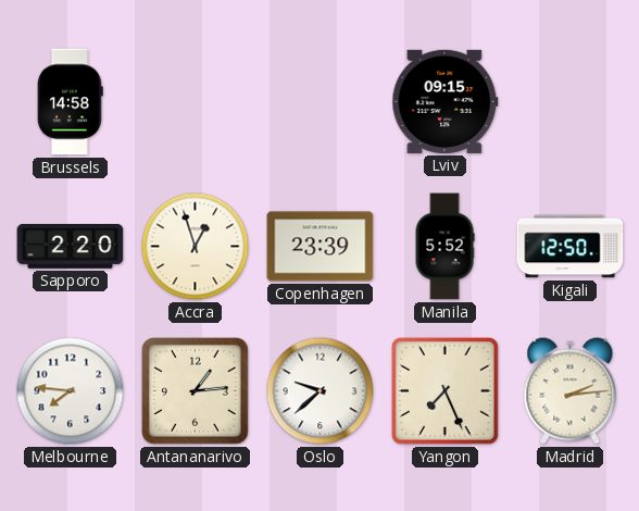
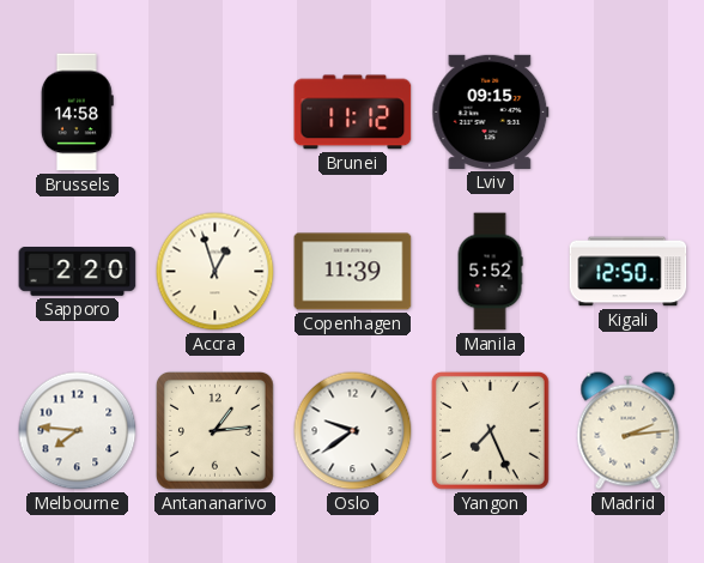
Brunei: none -> 11:12
Copenhagen: 23:39 -> 11:39
Oslo: 9:38 -> 9:39
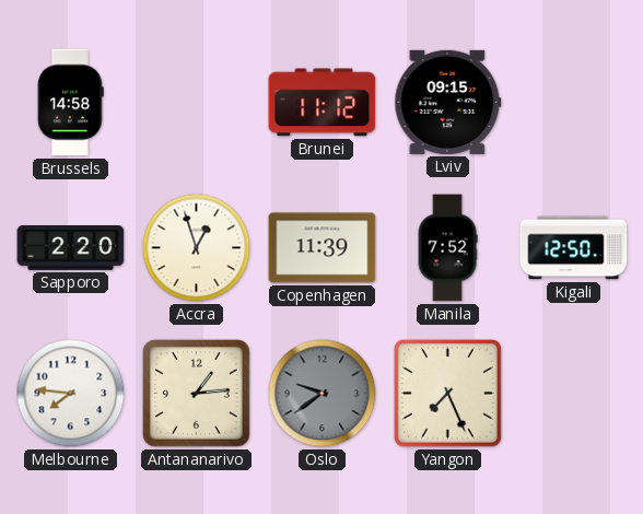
Manila: 5:52 -> 7:52
Oslo dial: white -> grey
Madrid: 2:14 -> none
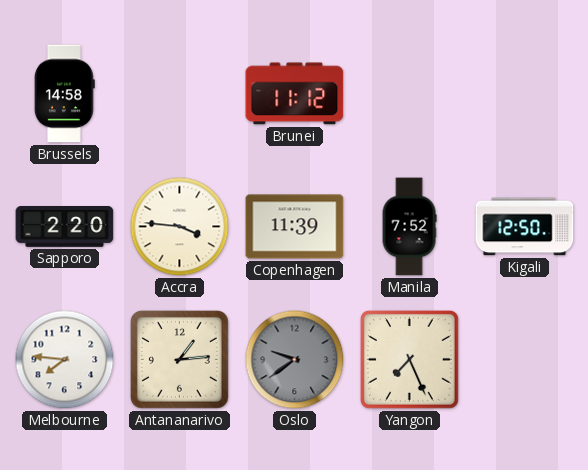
Lviv: 09:15 -> none
Accra: 12:57 -> 3:46
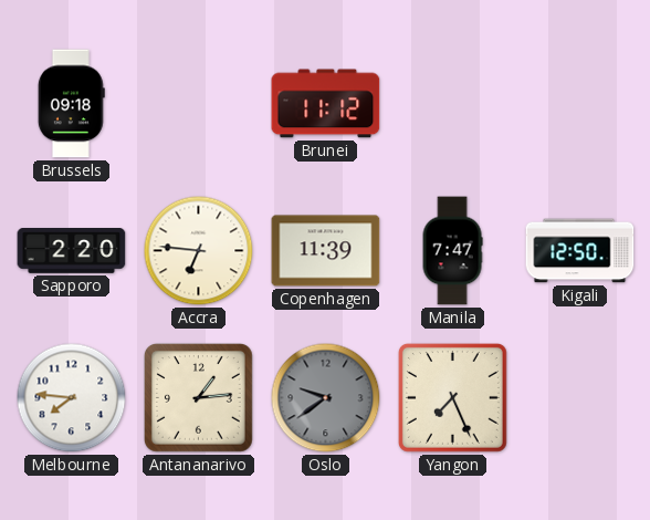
Brussels: 14:58 -> 09:18
Accra: 3:46 -> 6:46
Manila: 7:52 -> 7:47
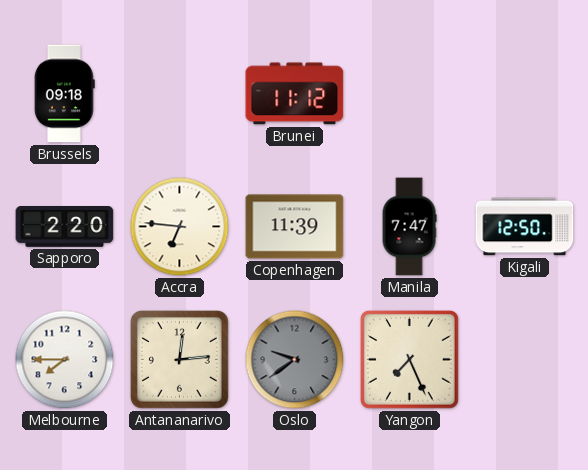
Melbourne: 7:46 -> 7:45
Antananarivo: 1:14 -> 12:14
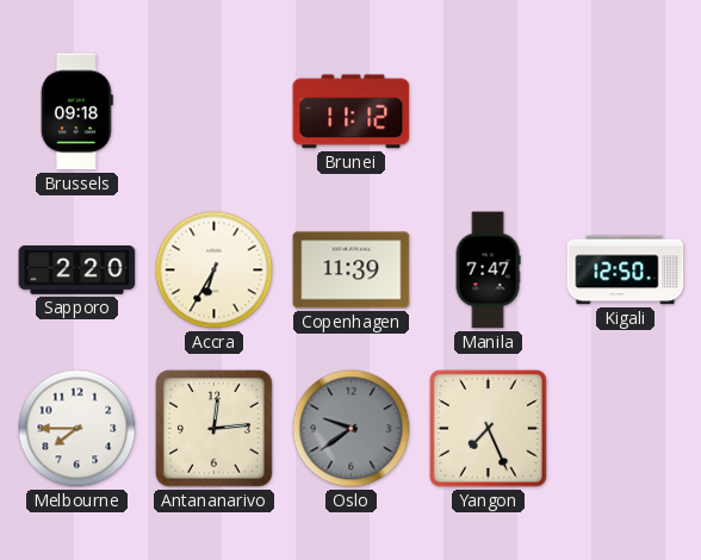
Accra: 6:46 -> 6:35
